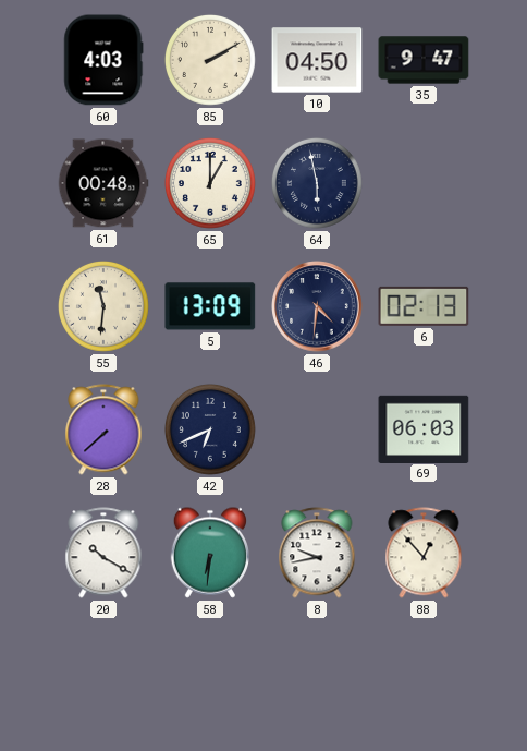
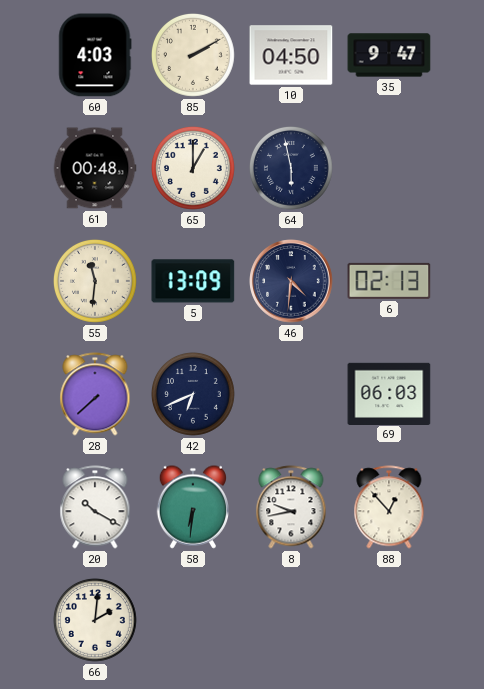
66: none -> 2:01
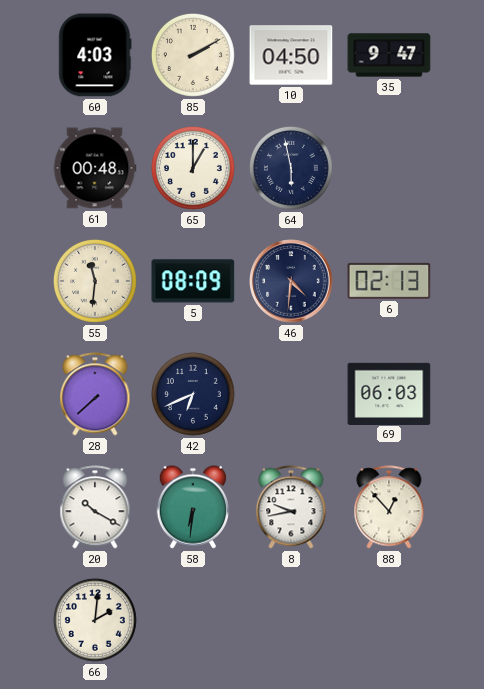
5: 13:09 -> 08:09
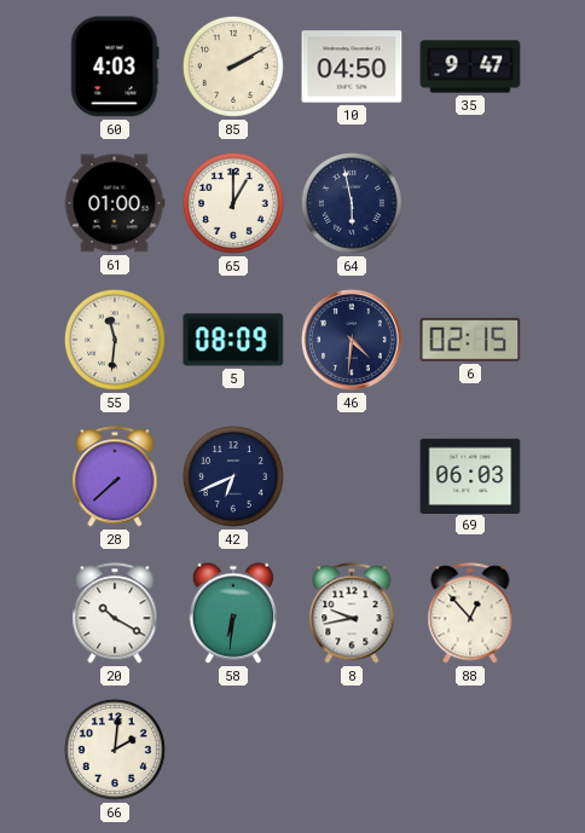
61: 00:48 -> 01:00
6: 02:13 -> 02:15
